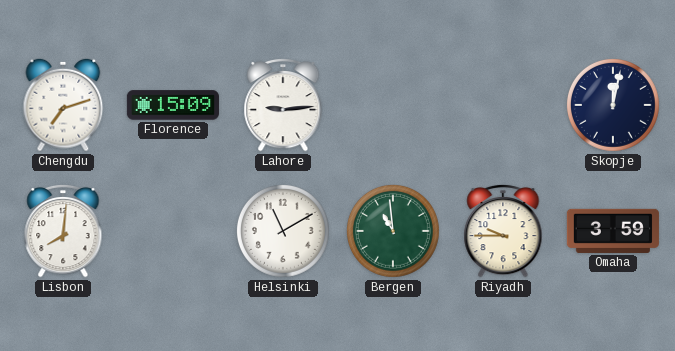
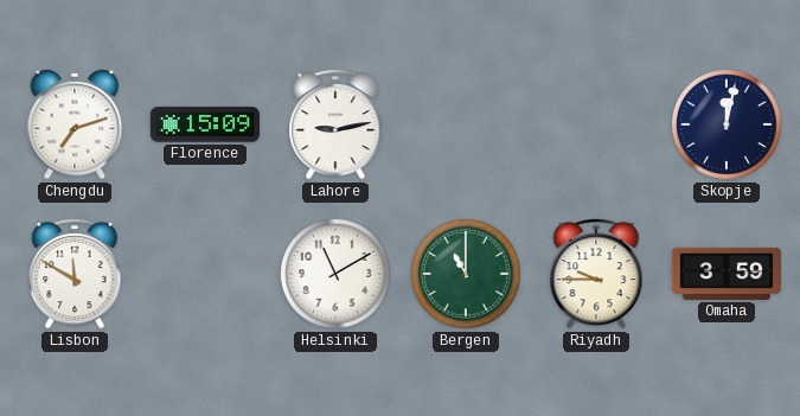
Lahore: 9:14 -> 9:13
Lisbon: 8:01 -> 11:50
Bergen: 10:59 -> 11:00
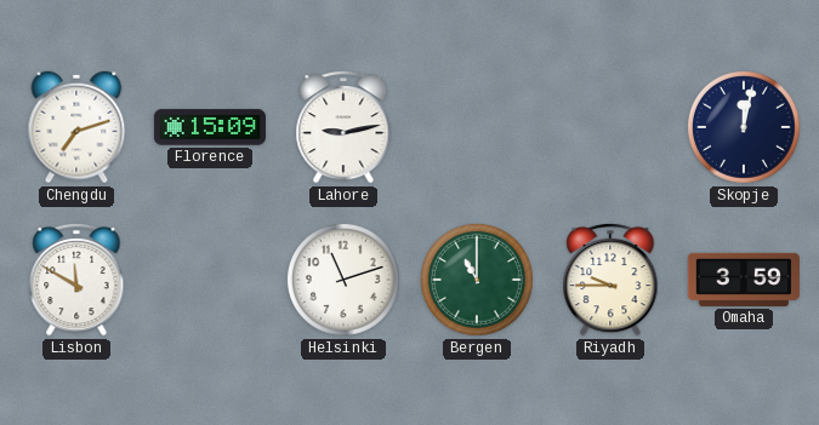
Helsinki: 11:10 -> 11:12
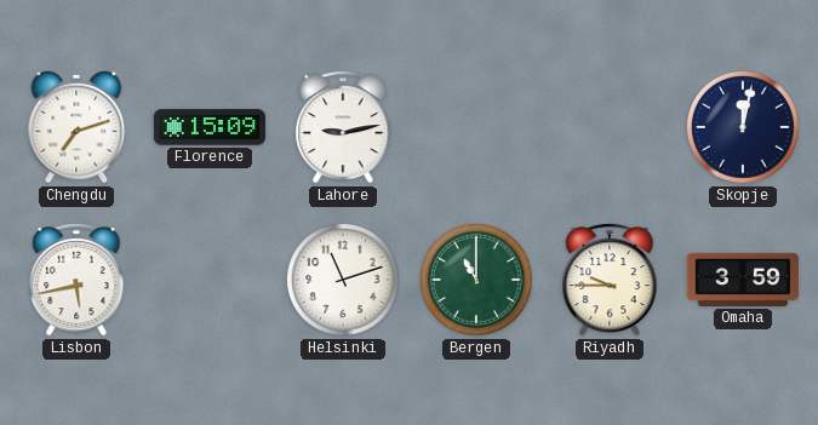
Lisbon: 11:50 -> 5:43
